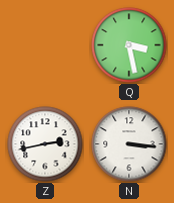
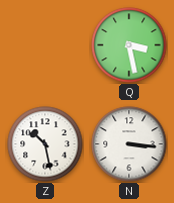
Z: 2:43 -> 10:28
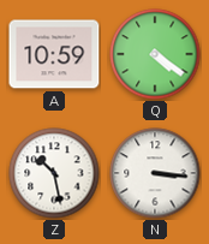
A: none -> 10:59
Q: 3:28 -> 4:21
